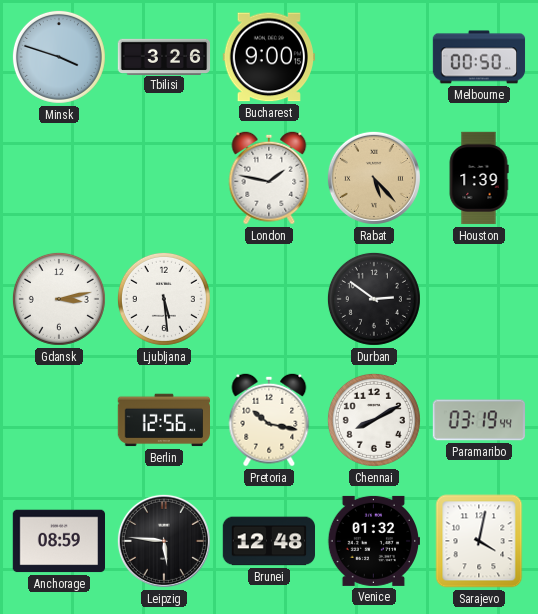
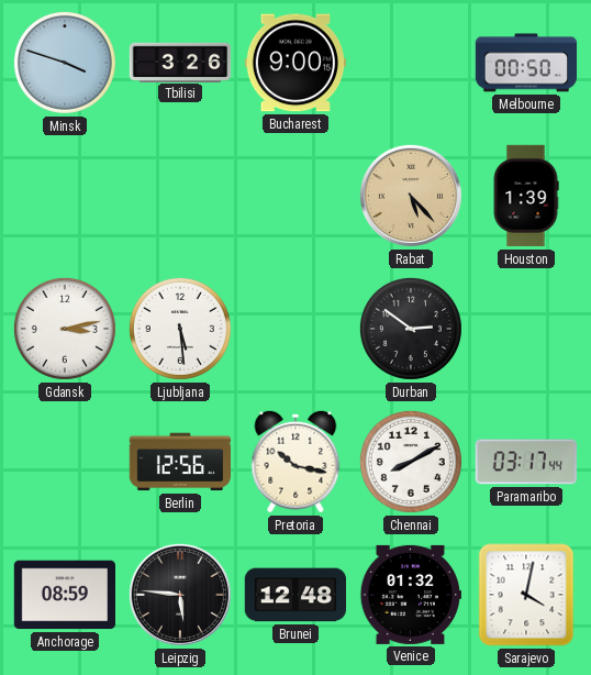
London: 1:47 -> none
Paramaribo: 03:19 -> 03:17
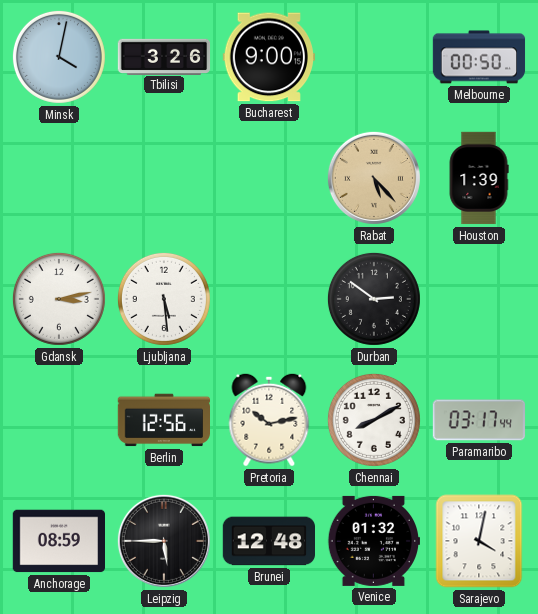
Minsk: 3:48 -> 4:02
Pretoria: 10:17 -> 10:13
Leipzig: 5:46 -> 5:45
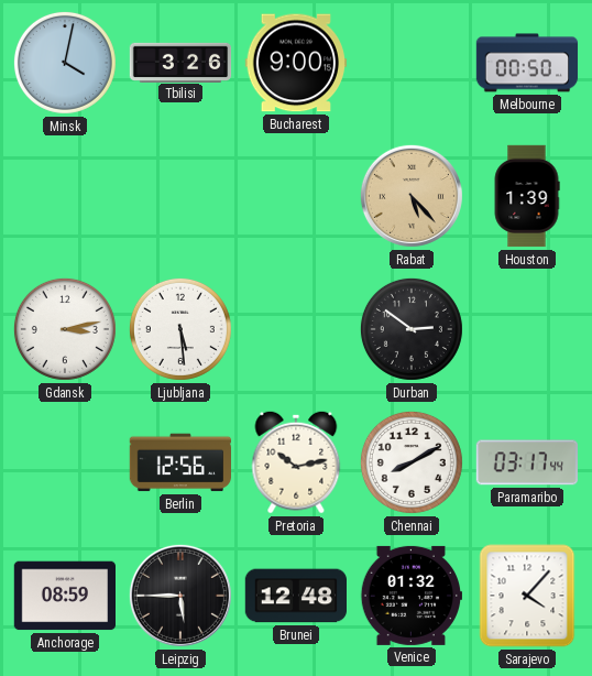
Sarajevo: 4:02 -> 4:07
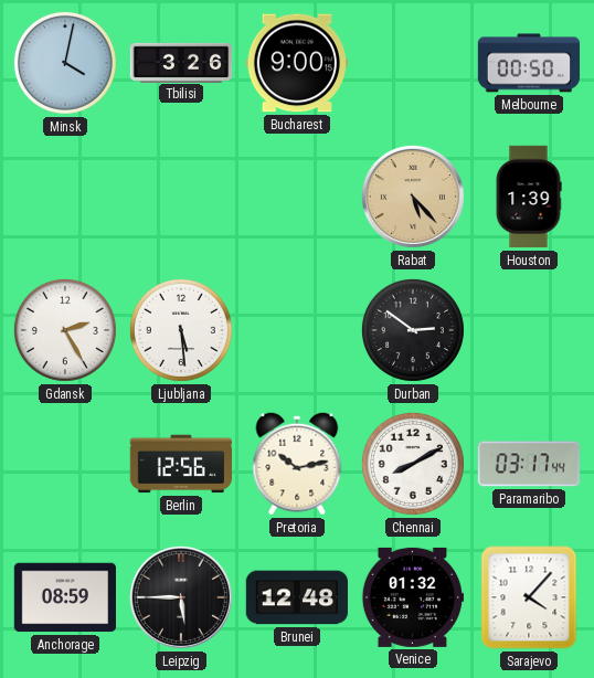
Gdansk: 3:13 -> 2:25
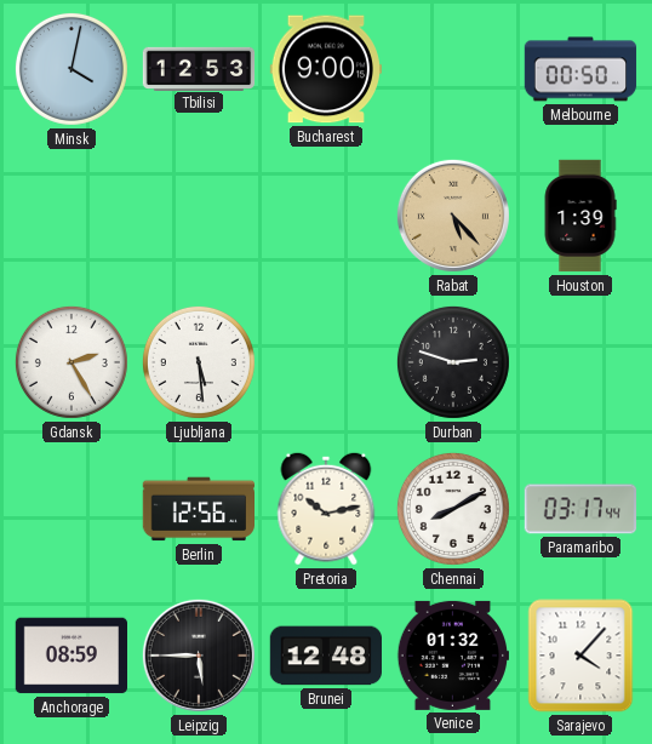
Tbilisi: 3:26 -> 12:53
Durban: 2:51 -> 2:48
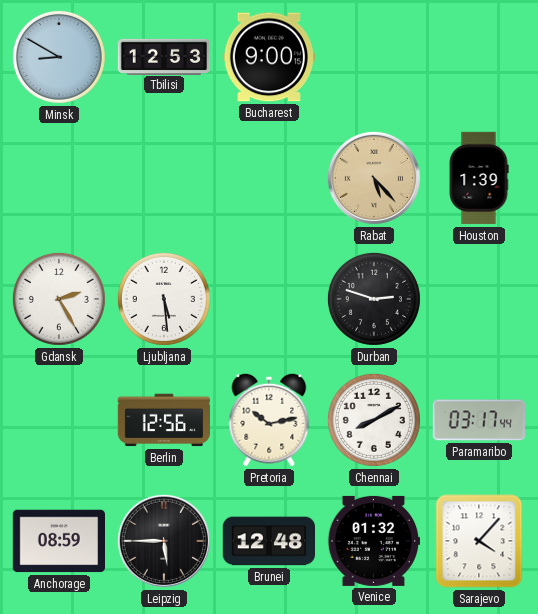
Minsk: 4:02 -> 8:50
Melbourne: 00:50 -> none
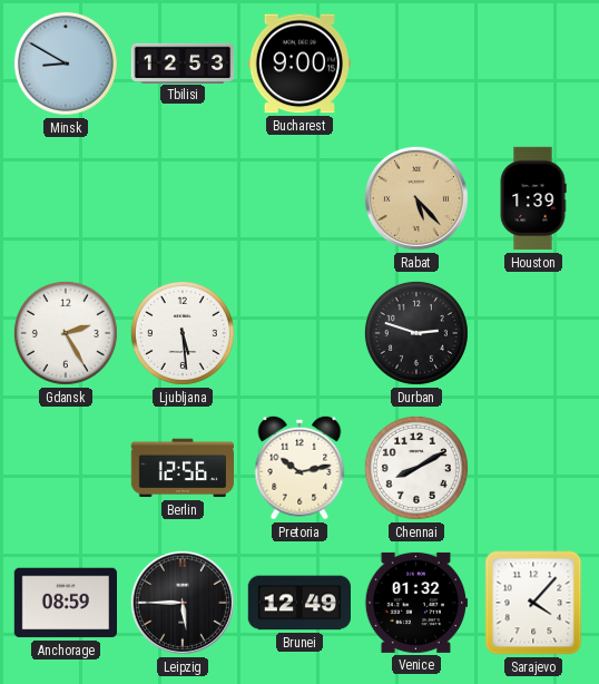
Paramaribo: 03:17 -> none
Brunei: 12:48 -> 12:49
